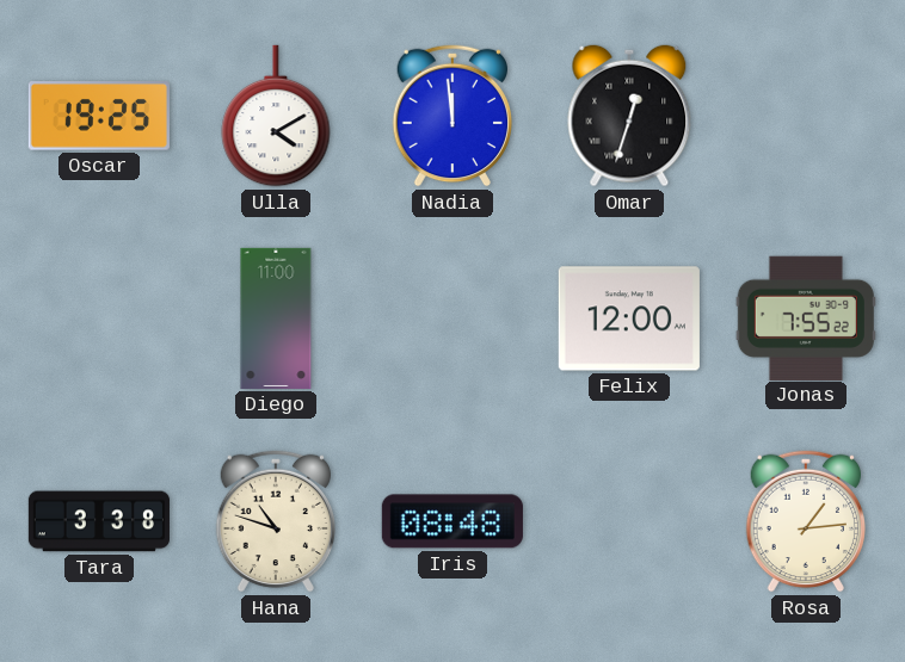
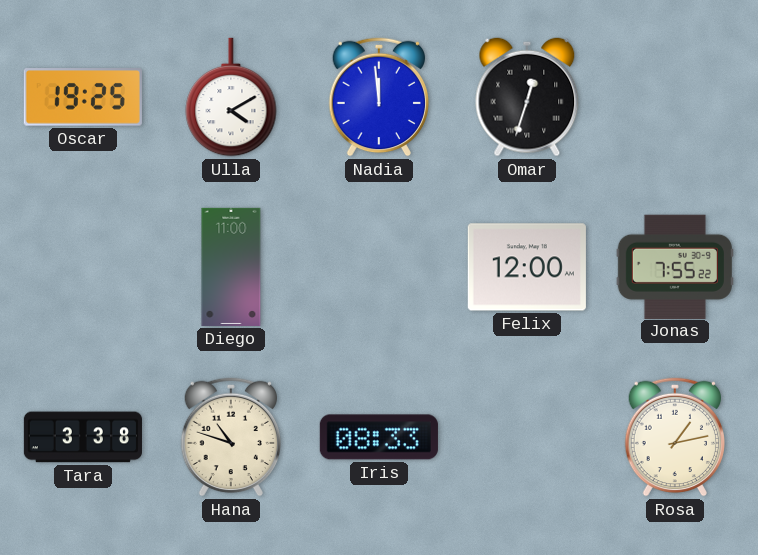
Iris: 08:48 -> 08:33
Rosa: 1:14 -> 1:13
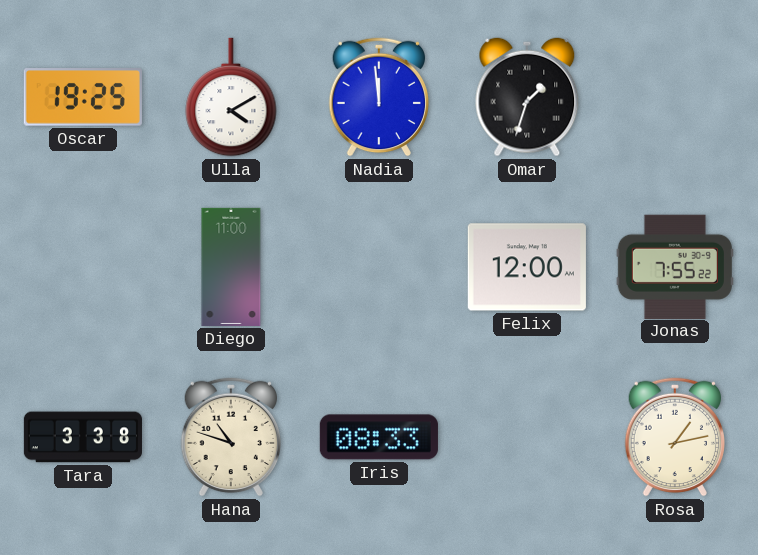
Omar: 12:33 -> 1:33
